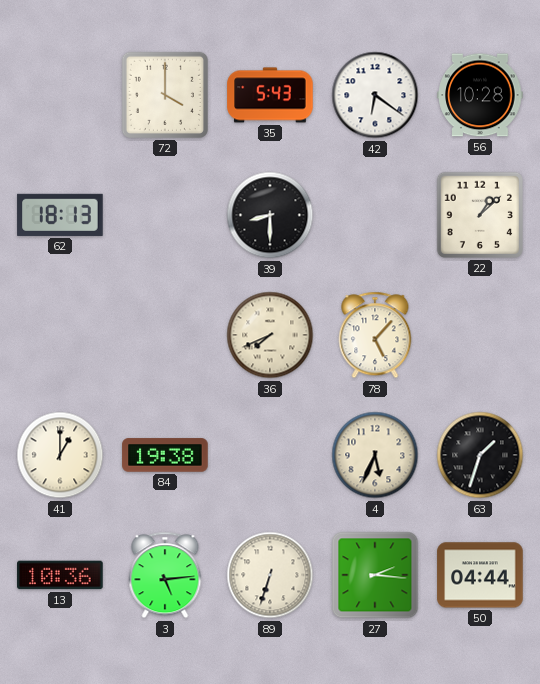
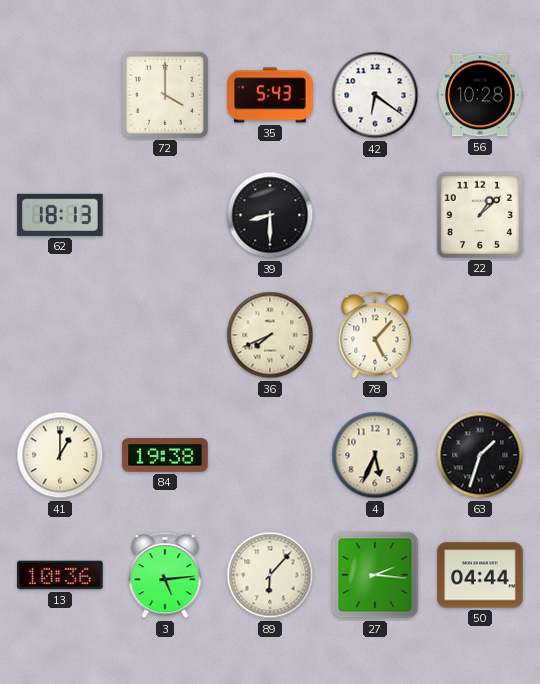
89: 6:33 -> 6:07
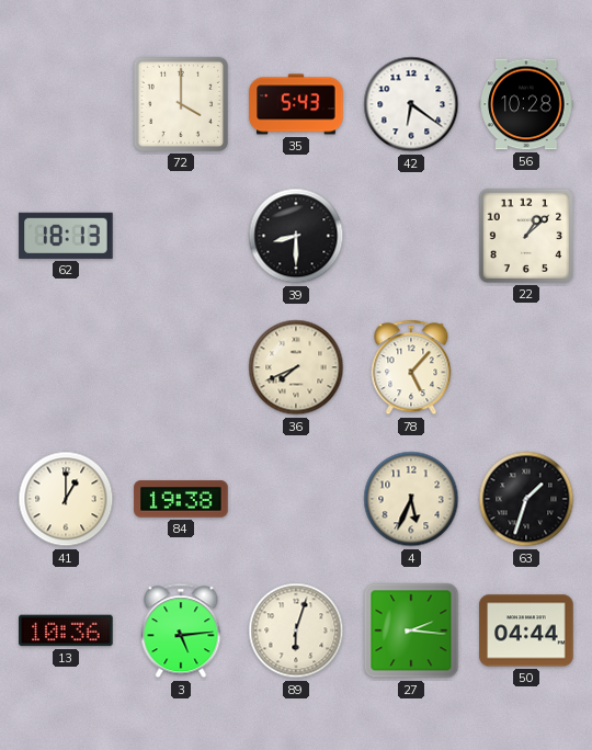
89: 6:07 -> 6:03
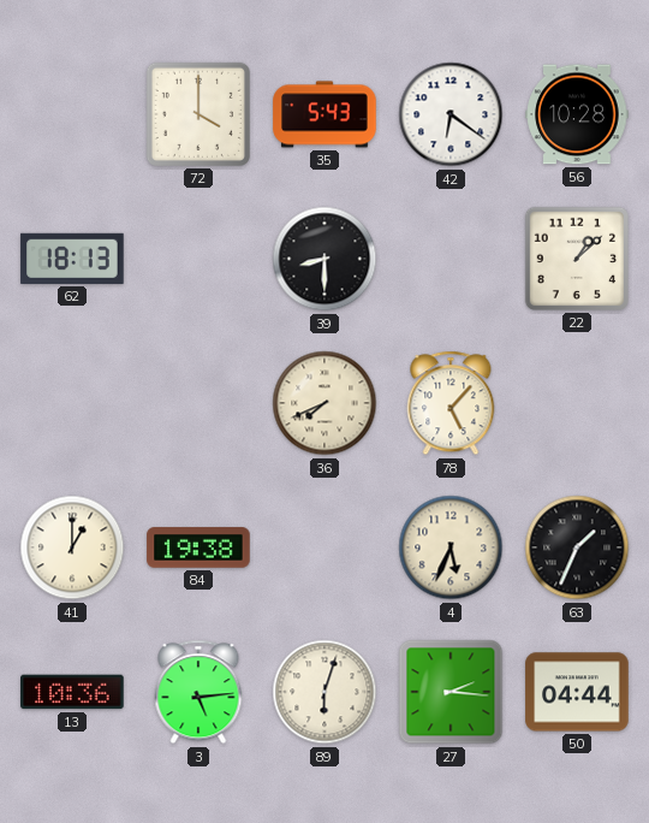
63: 1:33 -> 1:34
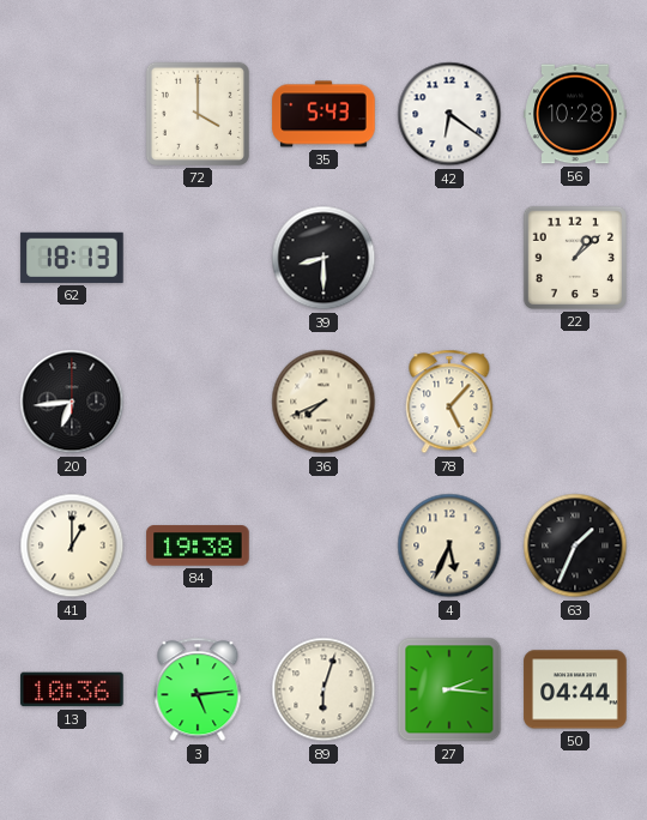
20: none -> 6:44
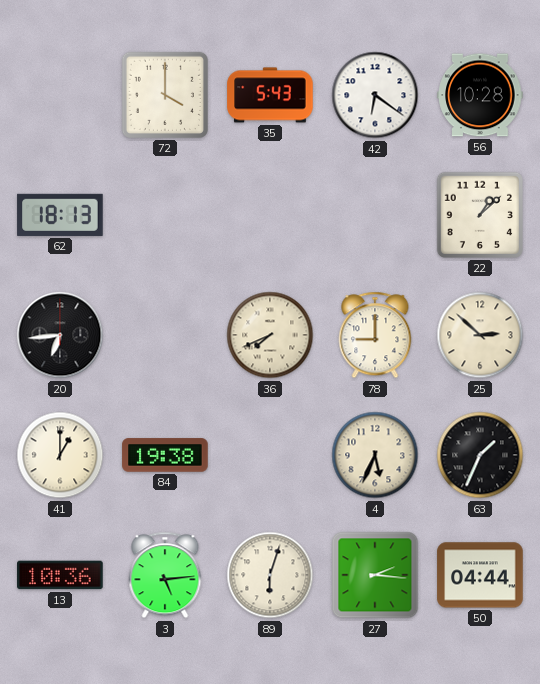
39: 8:30 -> none
78: 5:07 -> 9:00
25: none -> 2:52
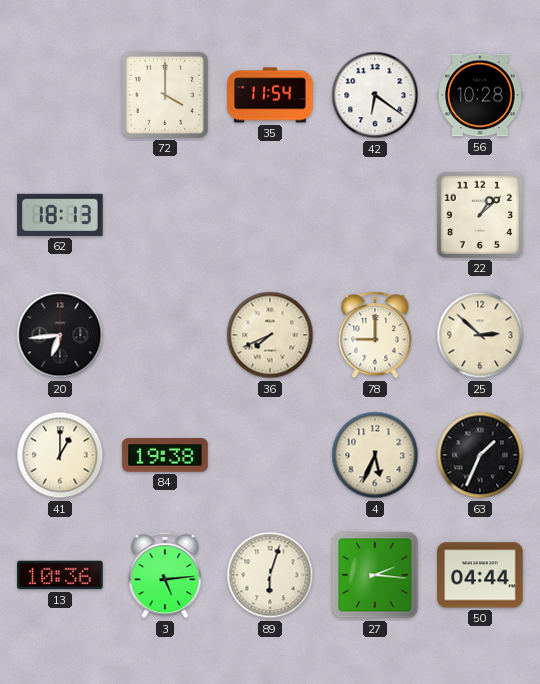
35: 5:43 -> 11:54
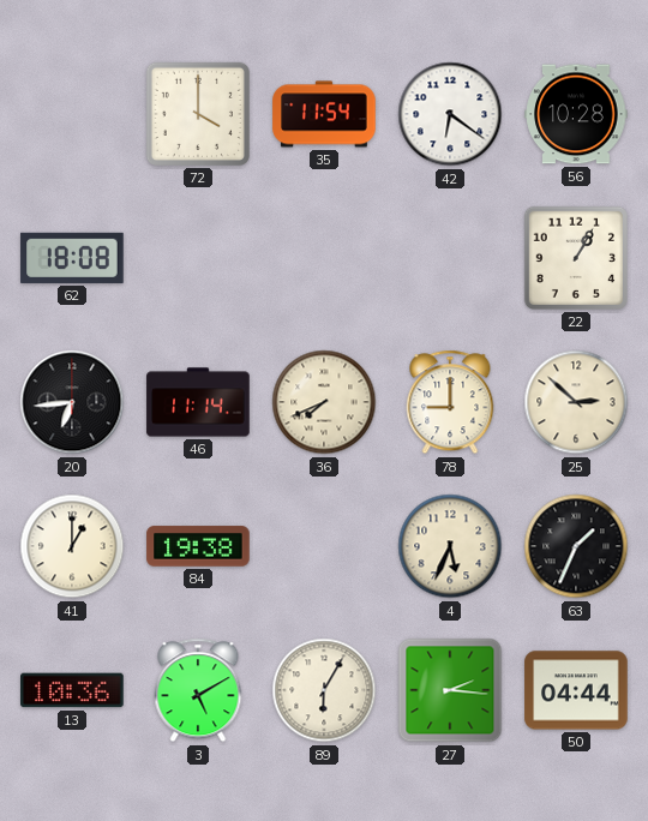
62: 18:13 -> 18:08
22: 1:08 -> 1:05
46: none -> 11:14
3: 5:14 -> 5:10
89: 6:03 -> 6:05
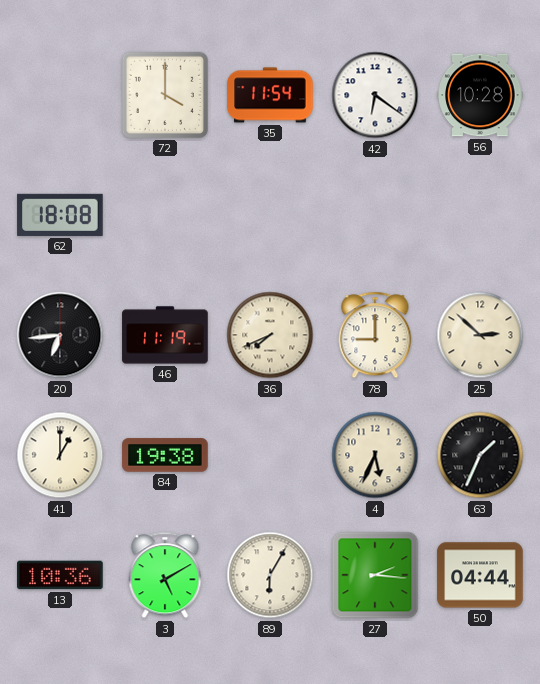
22: 1:05 -> none
46: 11:14 -> 11:19
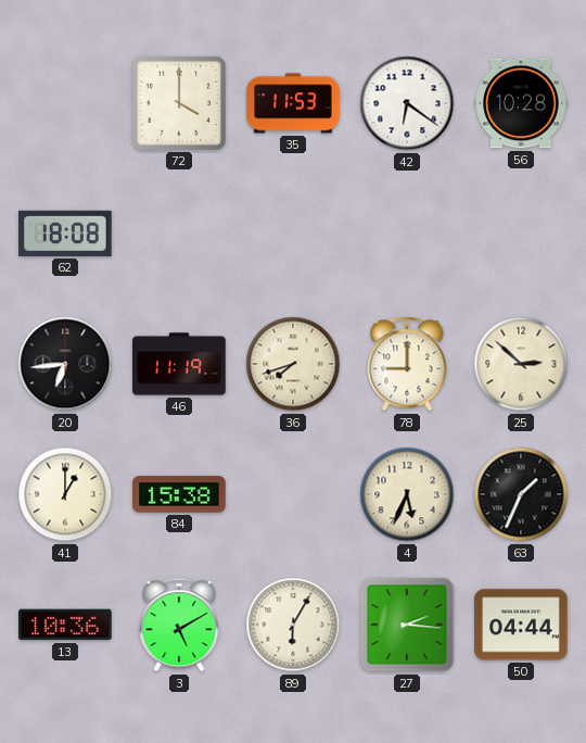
35: 11:54 -> 11:53
36: 7:41 -> 7:42
84: 19:38 -> 15:38
